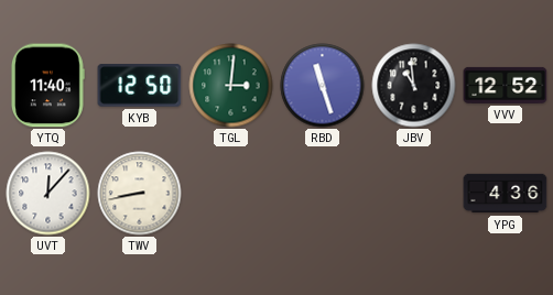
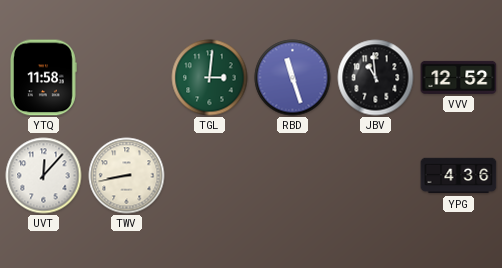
YTQ: 11:40 -> 11:58
KYB: 12:50 -> none
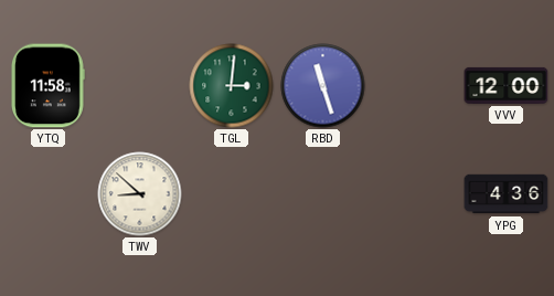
JBV: 10:59 -> none
VVV: 12:52 -> 12:00
UVT: 12:07 -> none
TWV: 8:43 -> 8:52
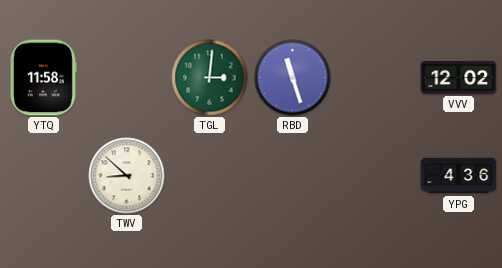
VVV: 12:00 -> 12:02
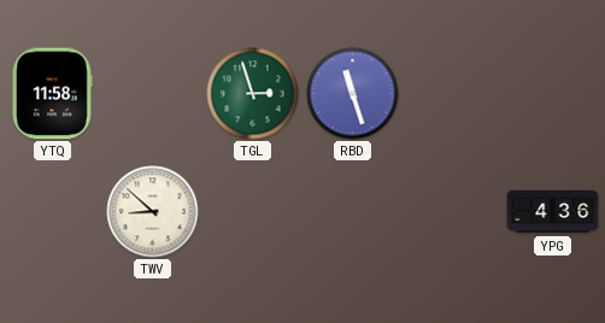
TGL: 3:01 -> 2:57
VVV: 12:02 -> none
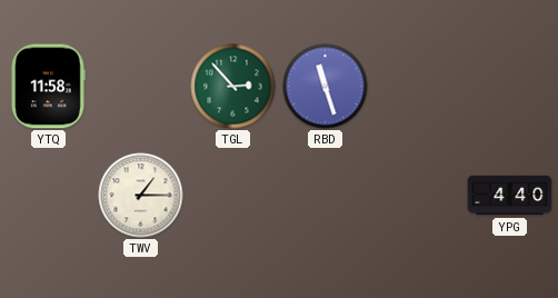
TGL: 2:57 -> 2:53
TWV: 8:52 -> 1:15
YPG: 4:36 -> 4:40
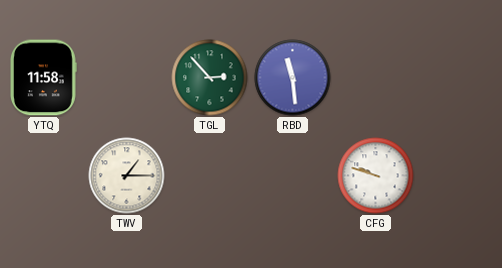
RBD: 11:27 -> 11:29
CFG: none -> 9:48
YPG: 4:40 -> none
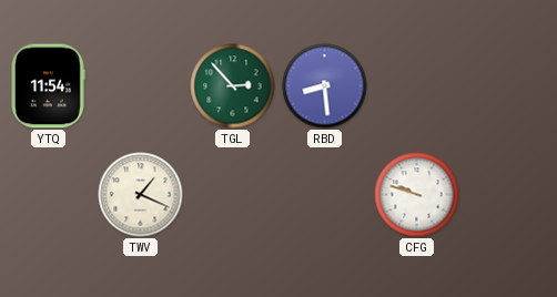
YTQ: 11:58 -> 11:54
RBD: 11:29 -> 8:29
TWV: 1:15 -> 1:19
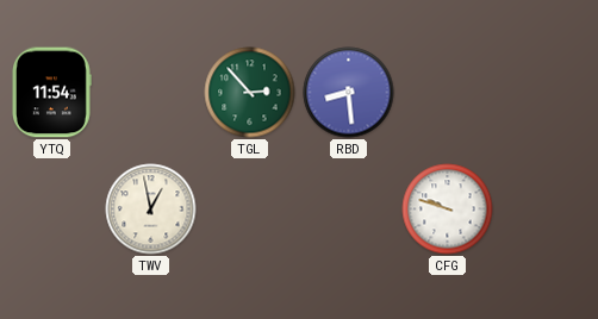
TWV: 1:19 -> 12:58
